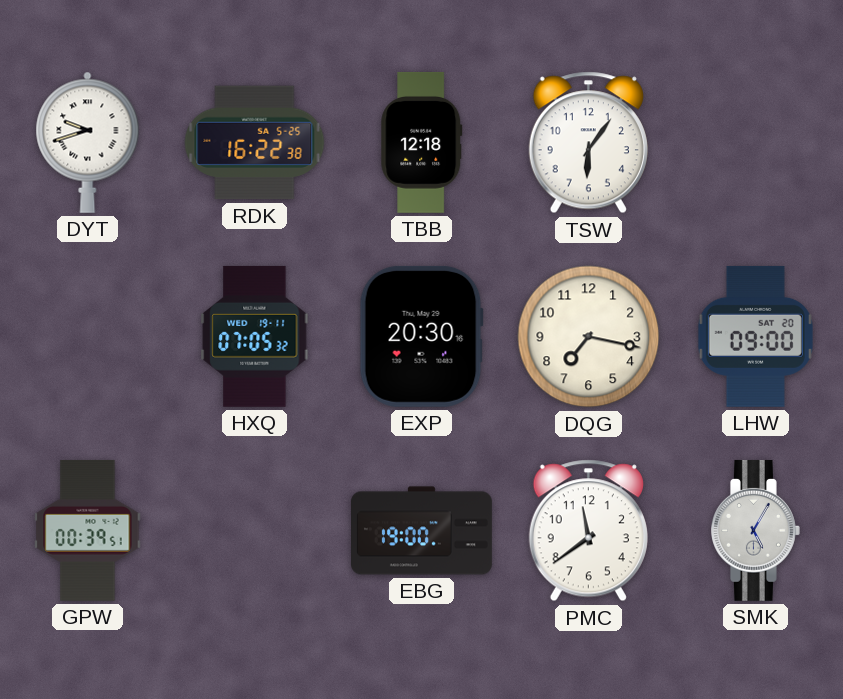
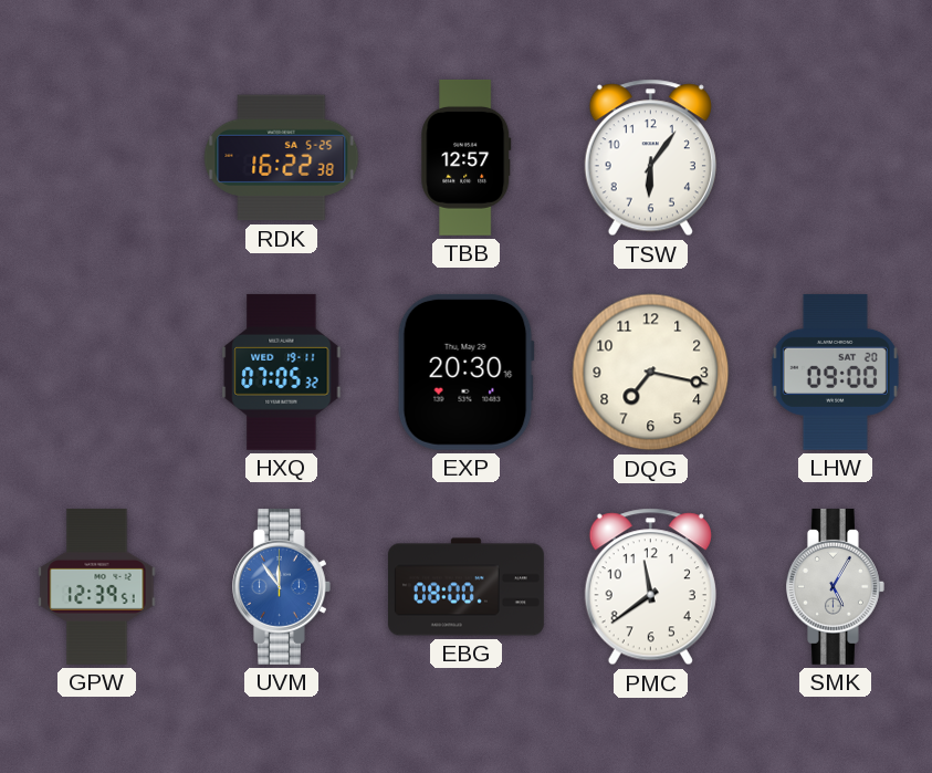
DYT: 9:42 -> none
TBB: 12:18 -> 12:57
GPW: 00:39 -> 12:39
UVM: none -> 11:54
EBG: 19:00 -> 08:00
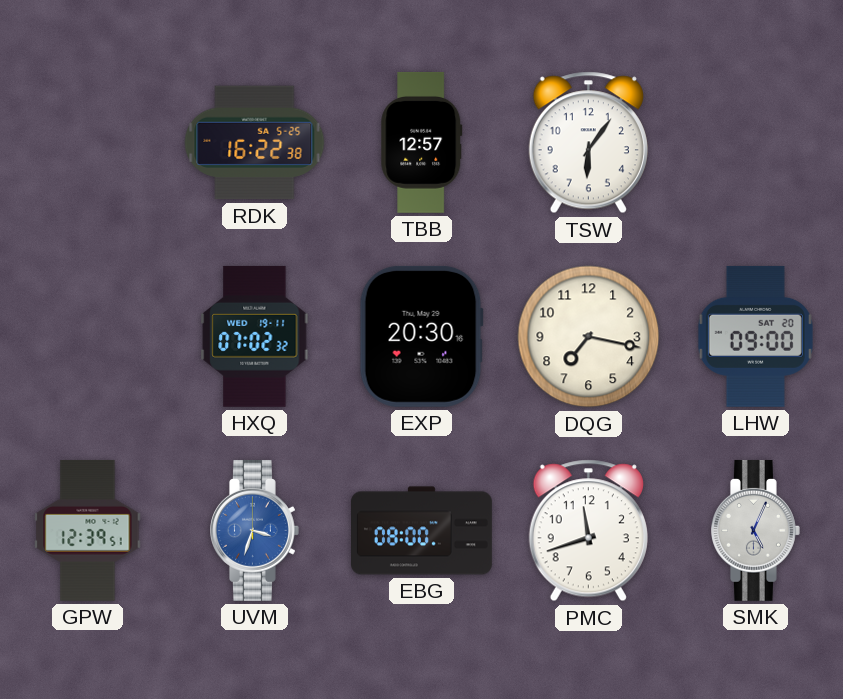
HXQ: 07:05 -> 07:02
UVM: 11:54 -> 3:33
PMC: 11:39 -> 11:42
SMK: 5:05 -> 5:04
